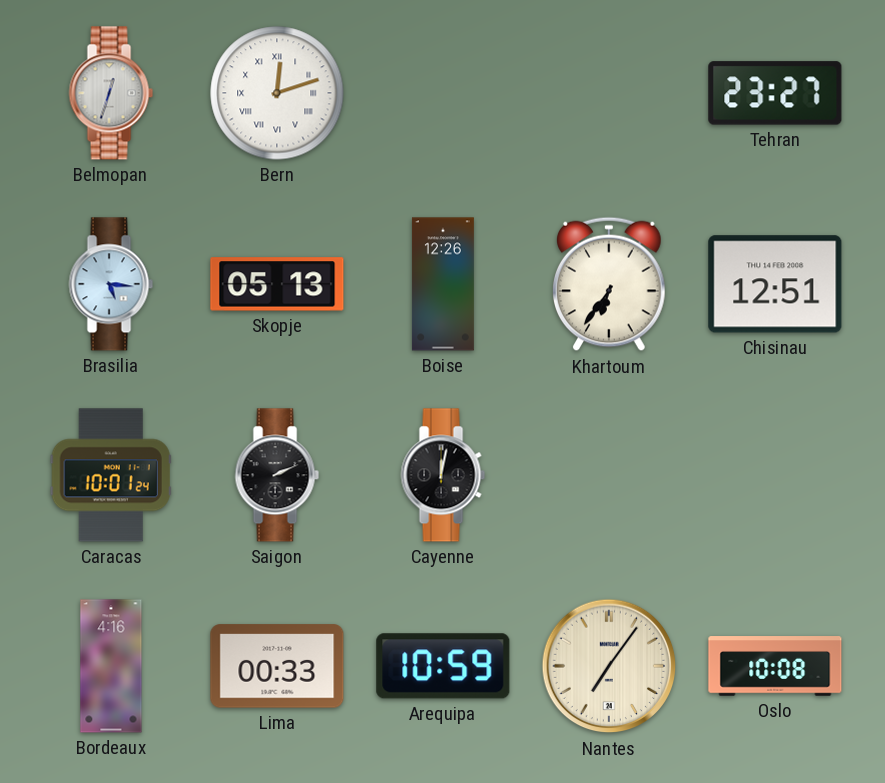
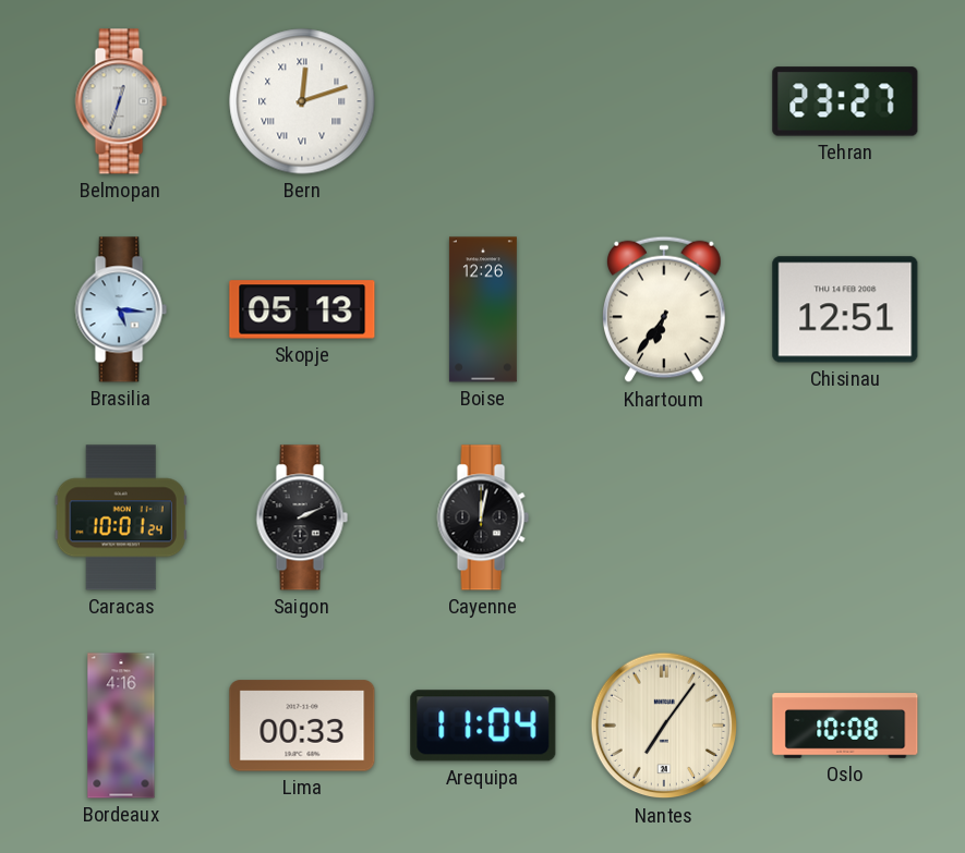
Arequipa: 10:59 -> 11:04
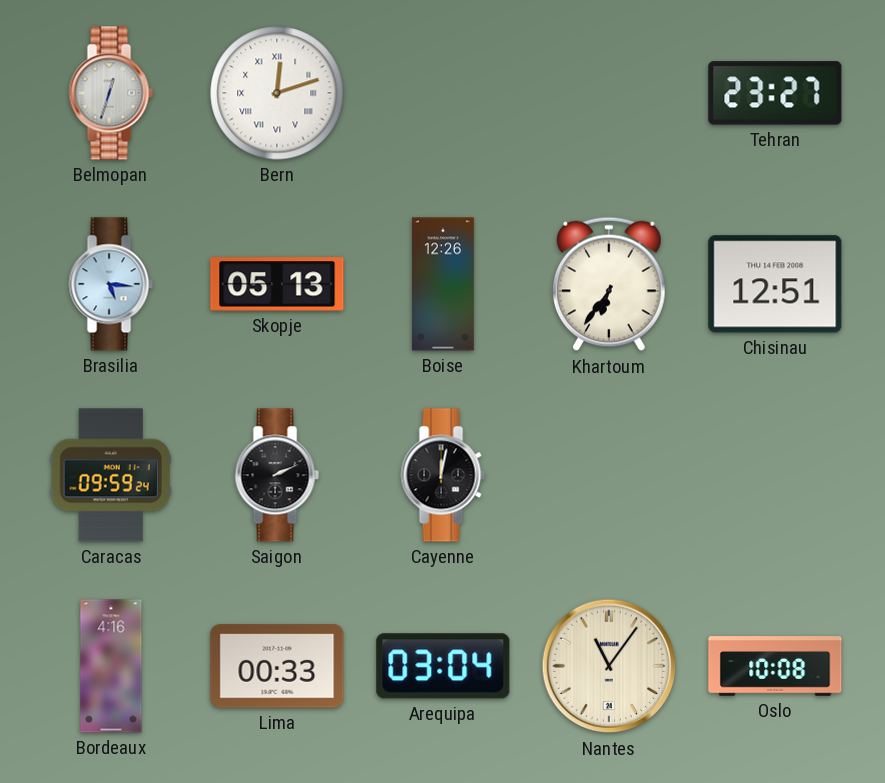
Caracas: 10:01 -> 09:59
Arequipa: 11:04 -> 03:04
Nantes: 7:06 -> 11:06
